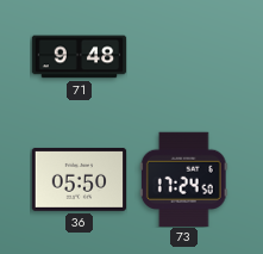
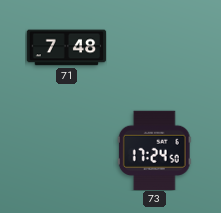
71: 9:48 -> 7:48
36: 05:50 -> none
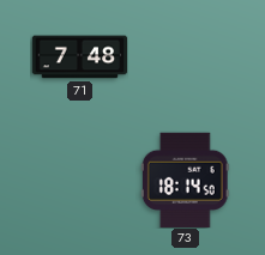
73: 17:24 -> 18:14
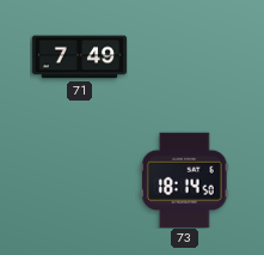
71: 7:48 -> 7:49
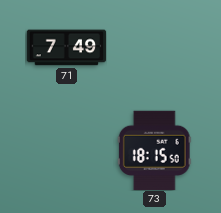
73: 18:14 -> 18:15
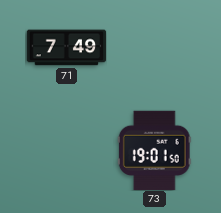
73: 18:15 -> 19:01
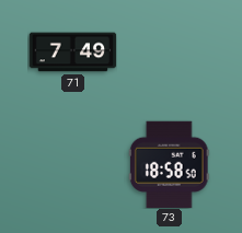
73: 19:01 -> 18:58
